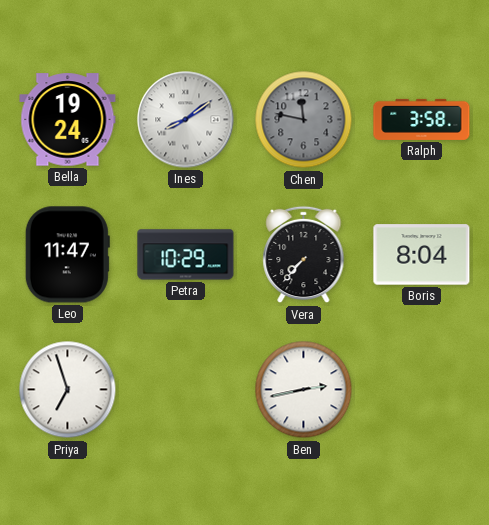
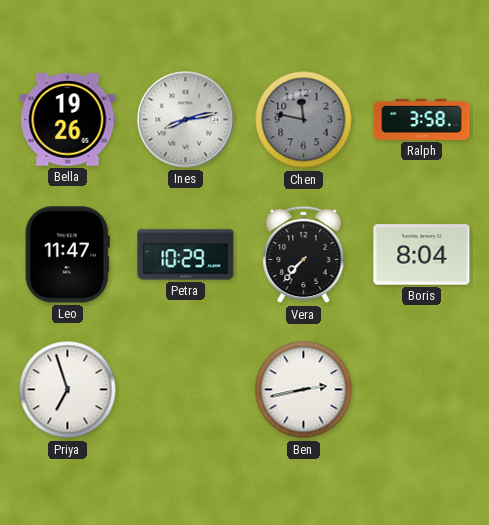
Bella: 19:24 -> 19:26
Ines: 8:09 -> 8:13
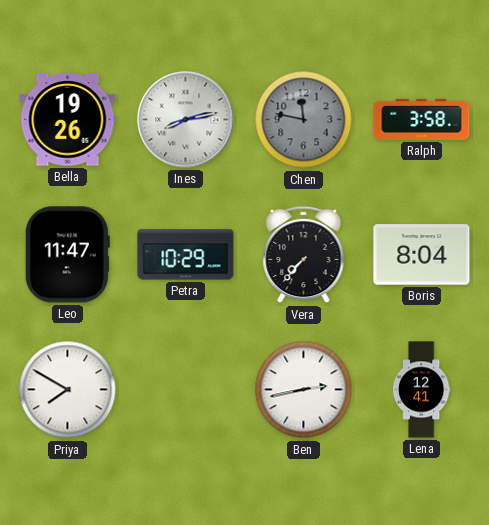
Priya: 6:57 -> 7:50
Lena: none -> 12:41
